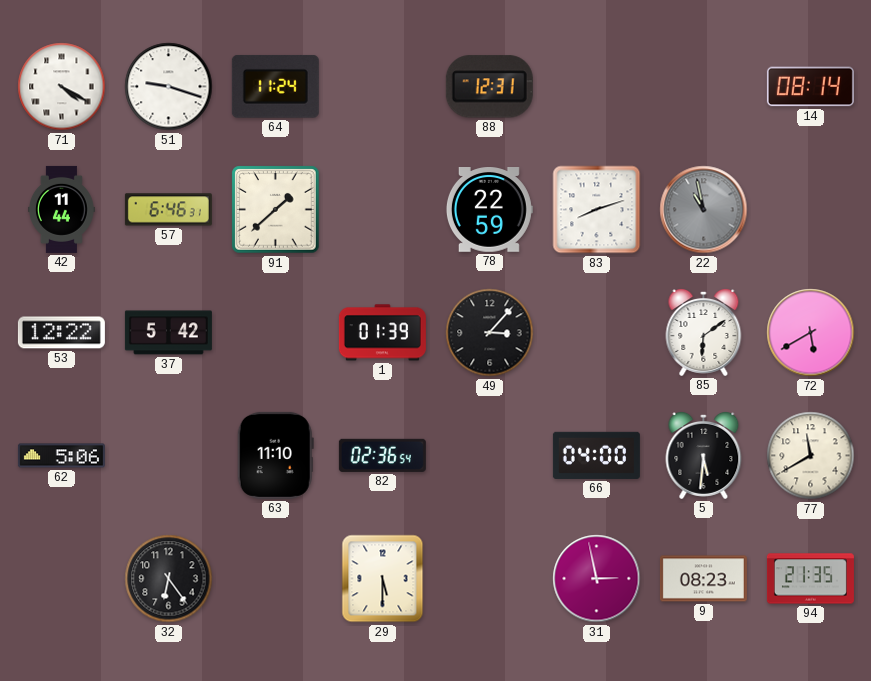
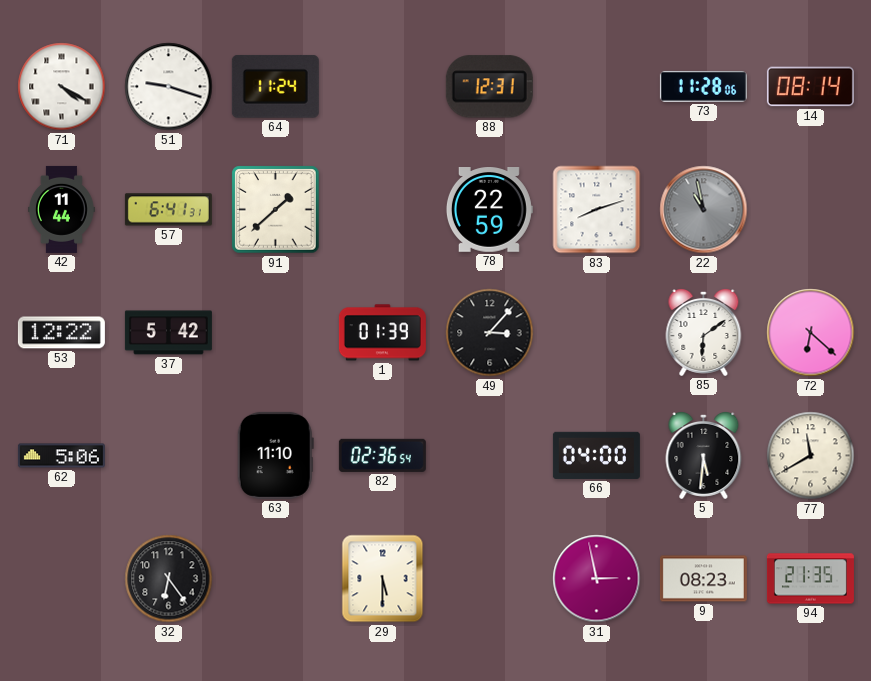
73: none -> 11:28
57: 6:46 -> 6:41
72: 5:40 -> 6:22
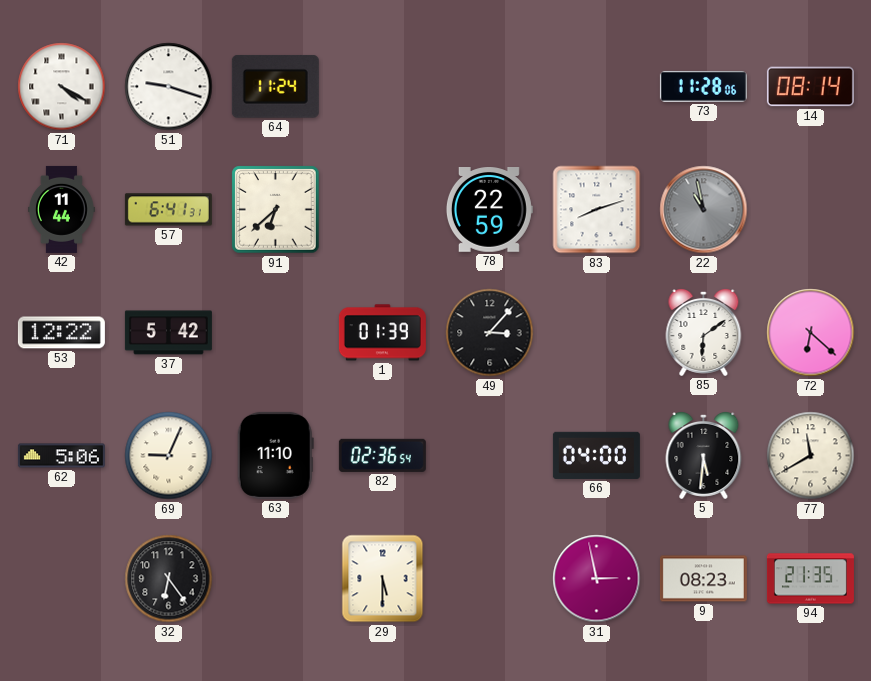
88: 12:31 -> none
91: 1:38 -> 6:38
69: none -> 9:04
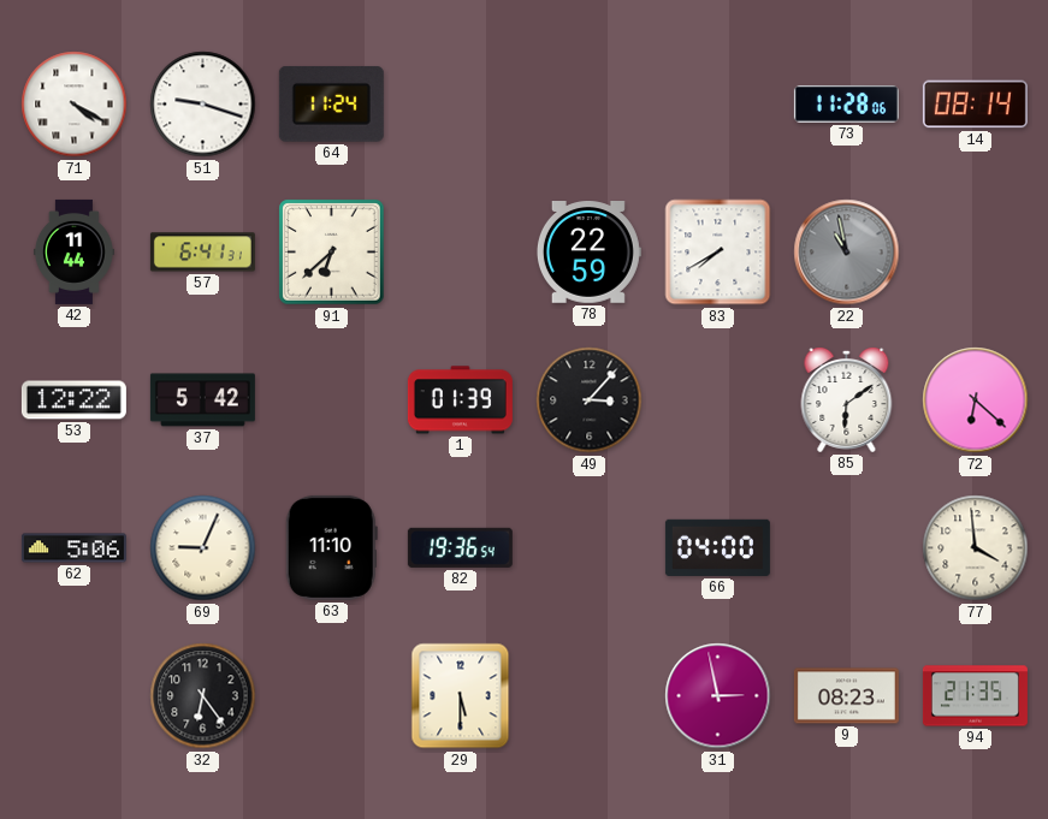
83: 8:12 -> 7:40
82: 02:36 -> 19:36
5: 5:31 -> none
77: 11:40 -> 3:59
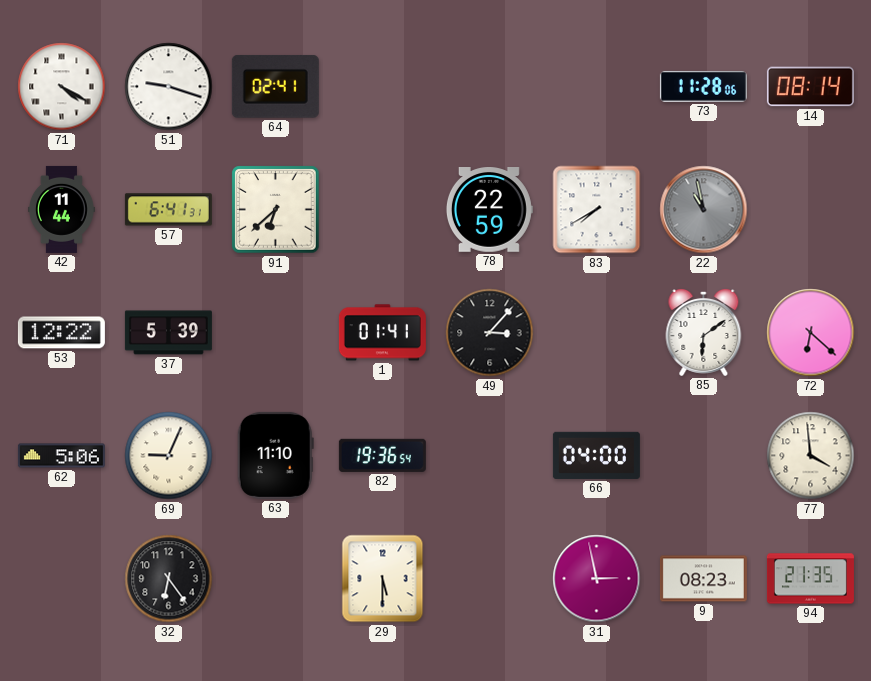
64: 11:24 -> 02:41
37: 5:42 -> 5:39
1: 01:39 -> 01:41
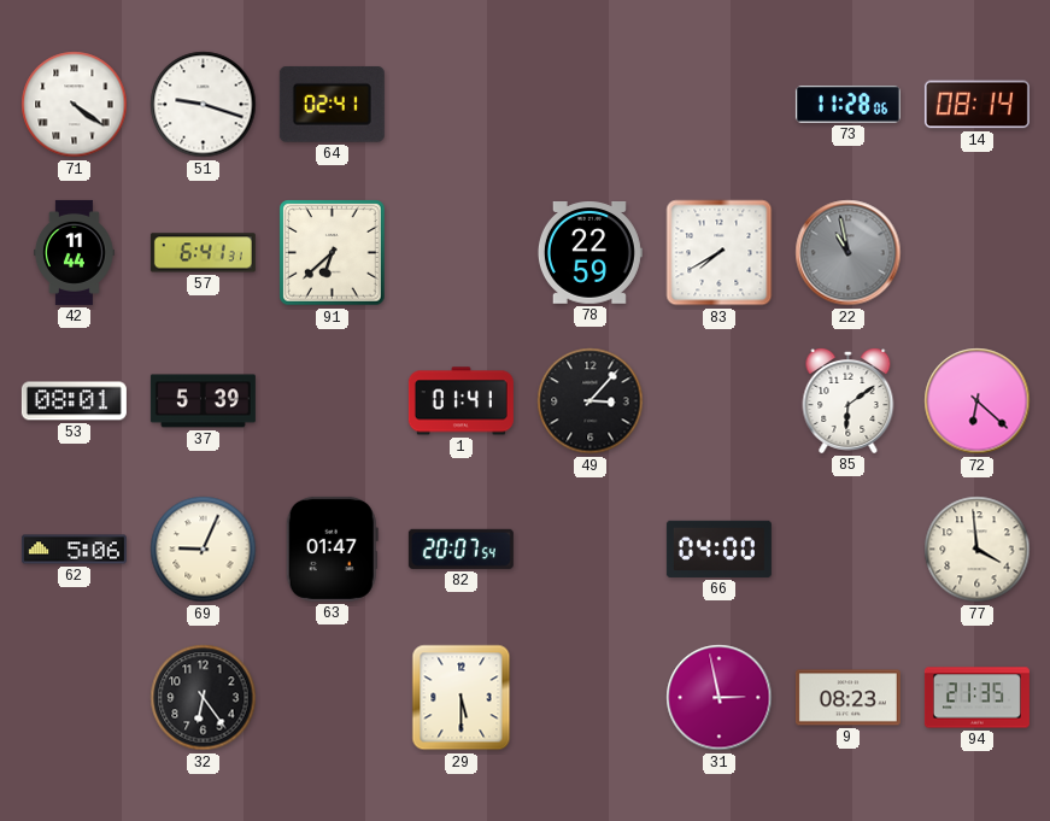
71: 4:20 -> 4:21
53: 12:22 -> 08:01
63: 11:10 -> 01:47
82: 19:36 -> 20:07
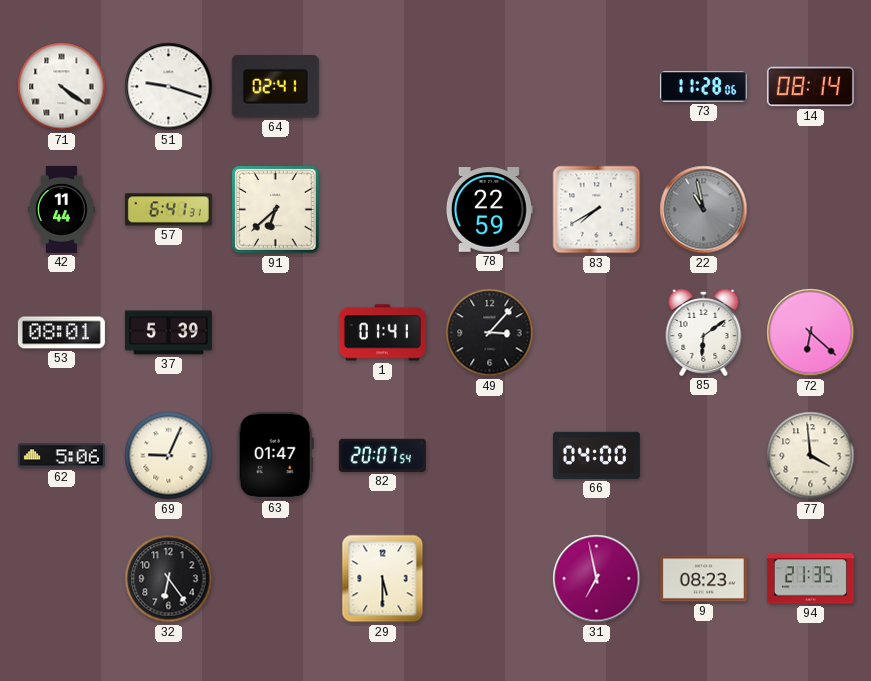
31: 2:58 -> 6:58
